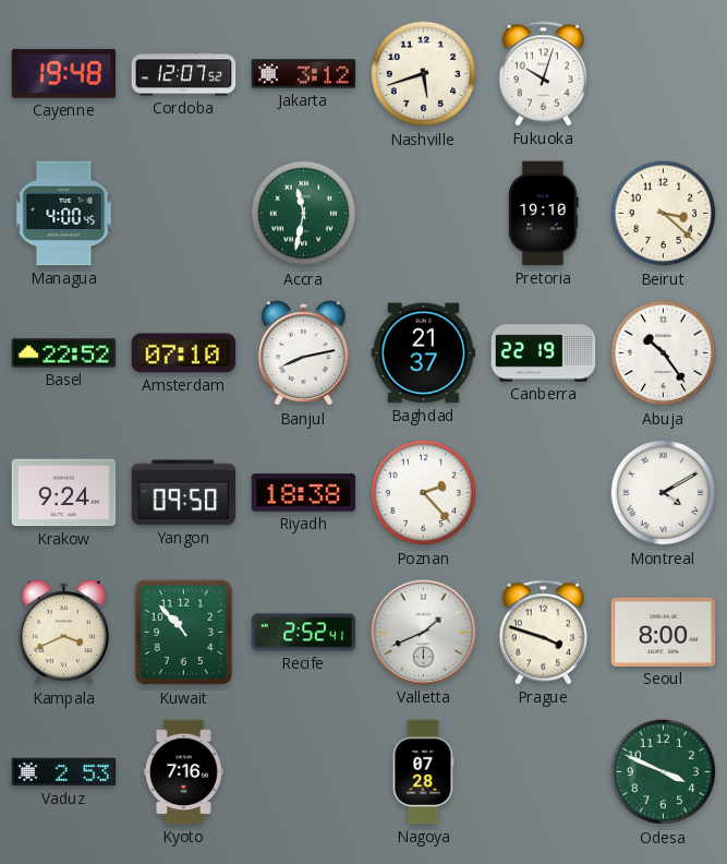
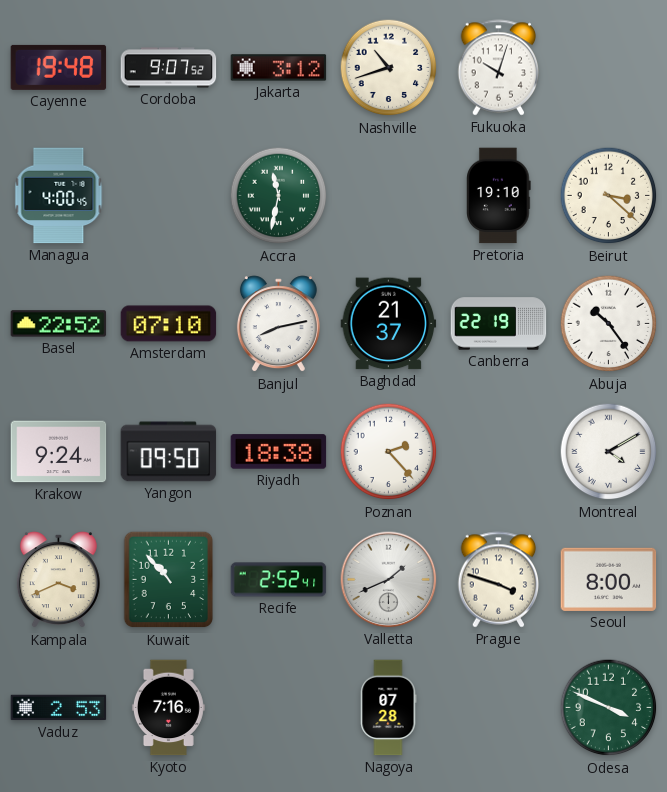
Cordoba: 12:07 -> 9:07
Nashville: 5:42 -> 10:42
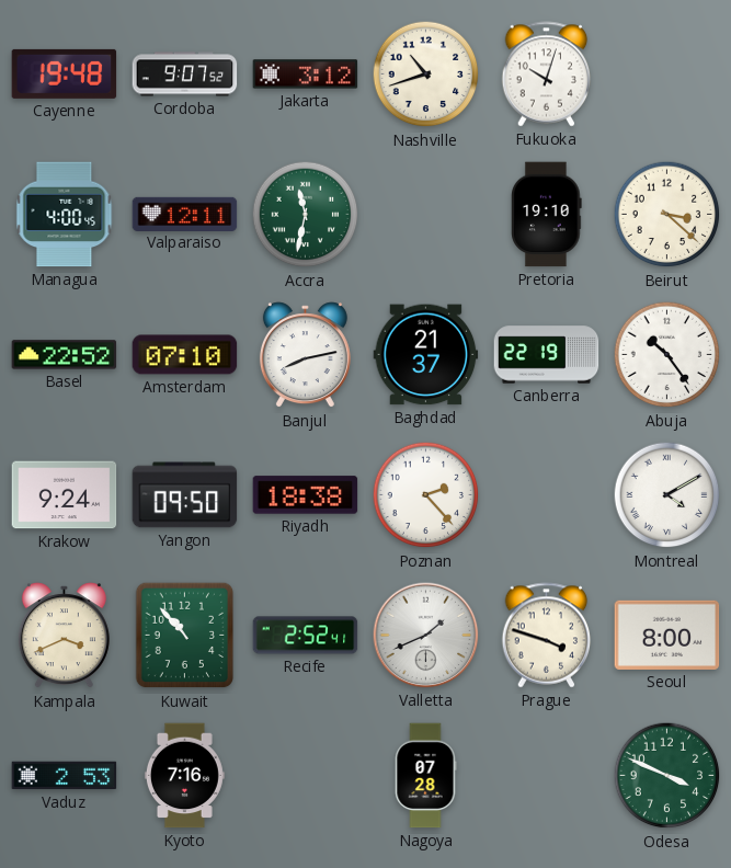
Valparaiso: none -> 12:11
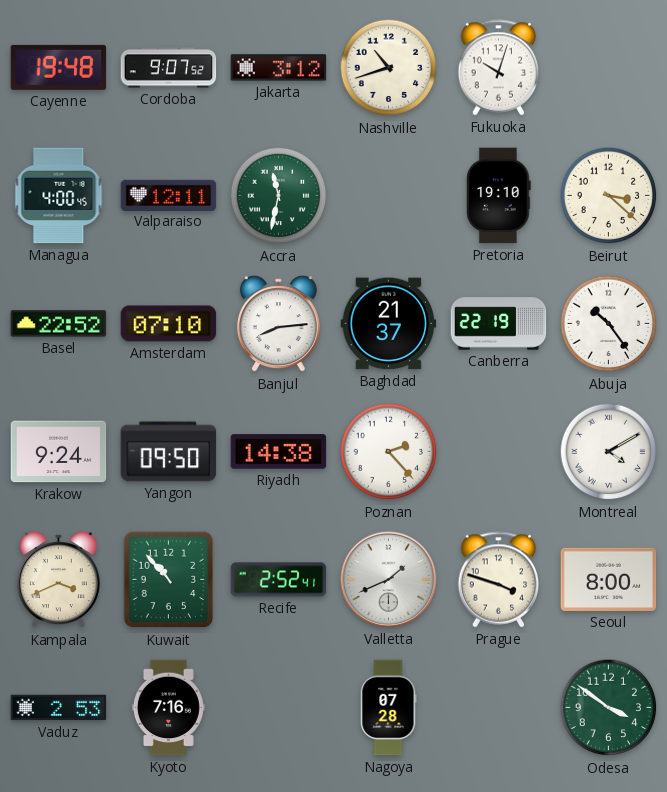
Banjul: 8:13 -> 8:14
Riyadh: 18:38 -> 14:38
Odesa: 3:49 -> 3:51
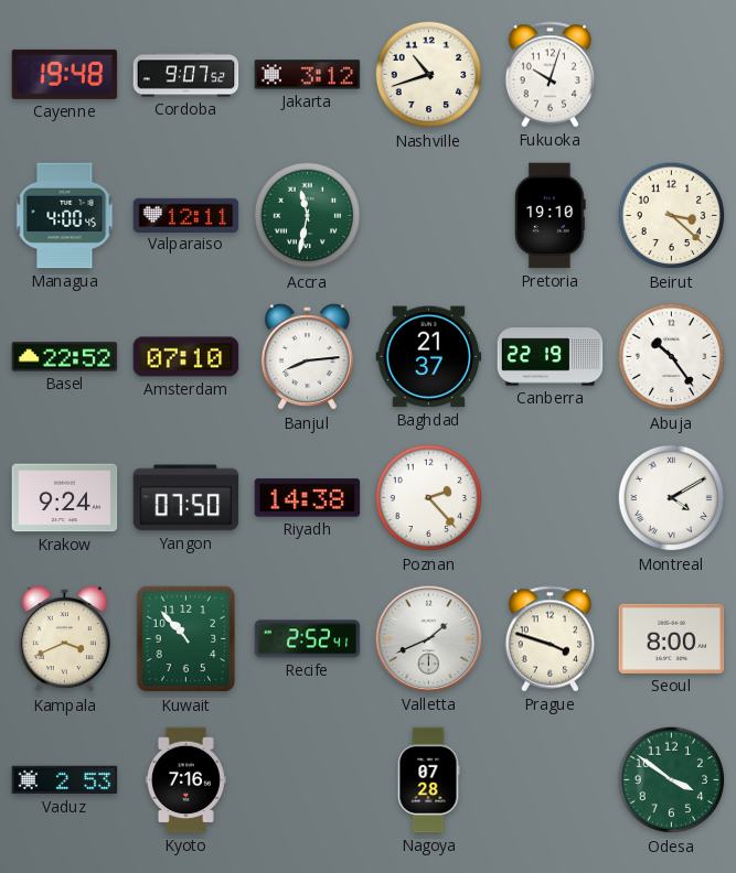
Yangon: 09:50 -> 07:50
